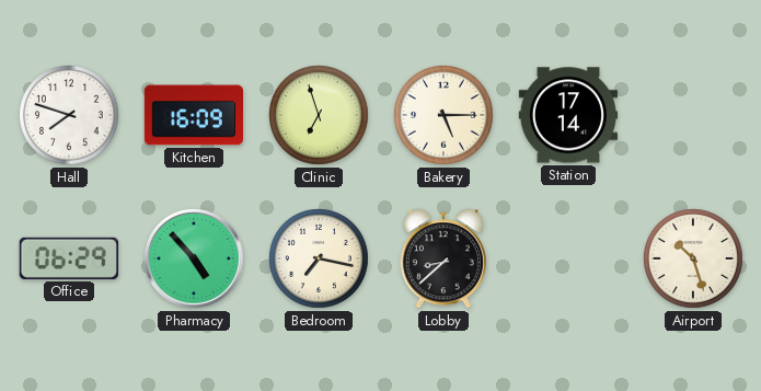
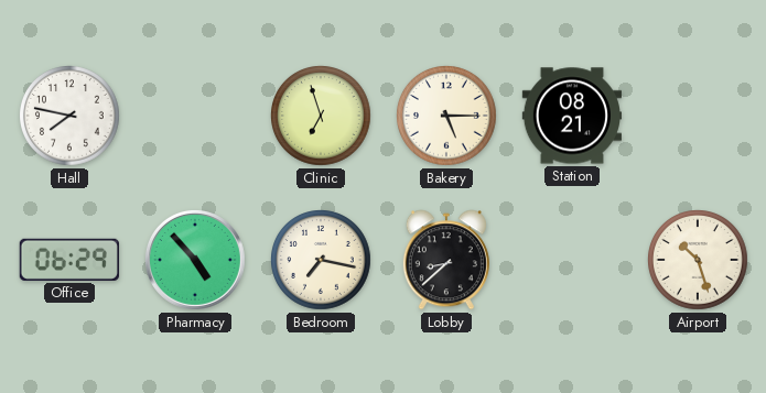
Hall: 7:48 -> 7:47
Kitchen: 16:09 -> none
Station: 17:14 -> 08:21
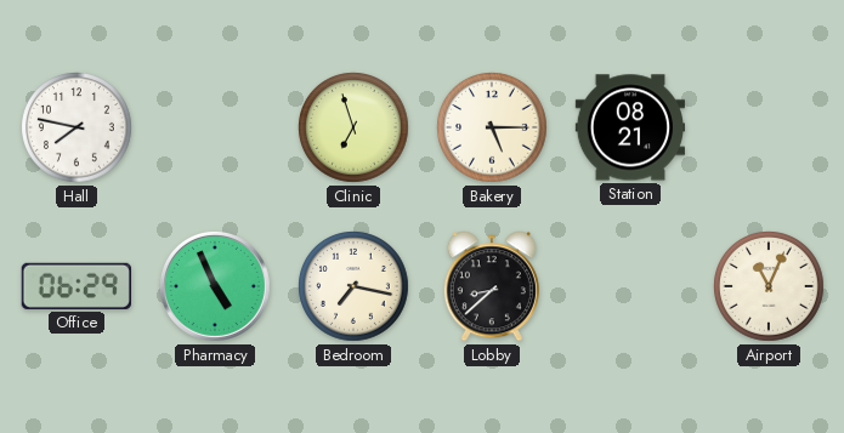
Pharmacy: 4:53 -> 4:56
Airport: 10:27 -> 11:04
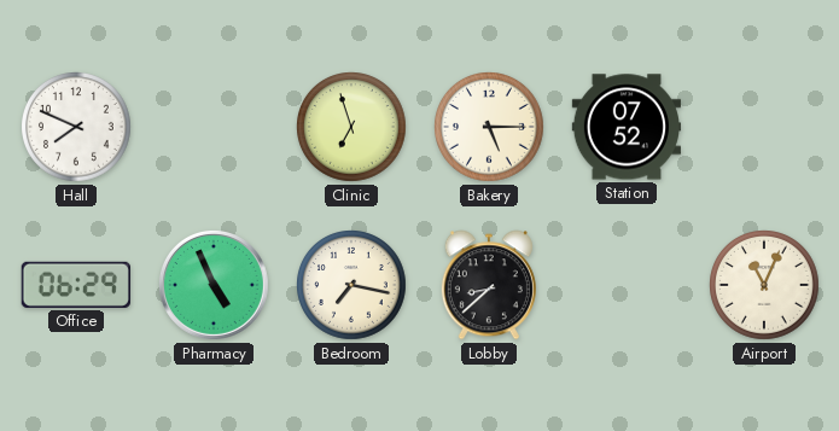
Hall: 7:47 -> 7:49
Station: 08:21 -> 07:52
